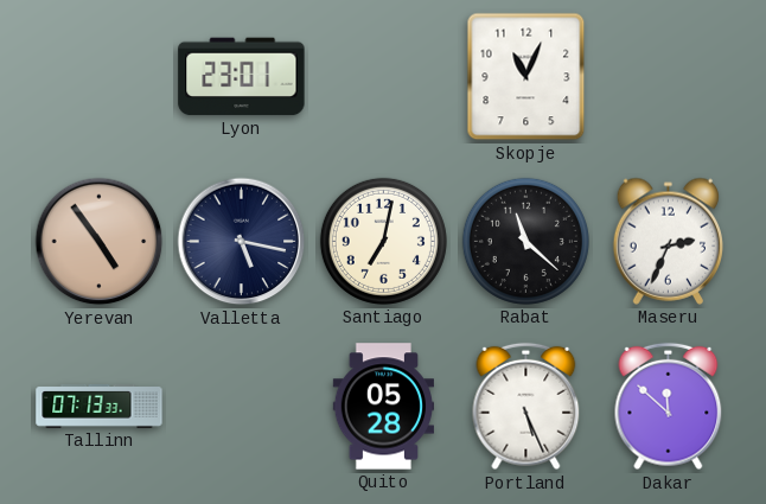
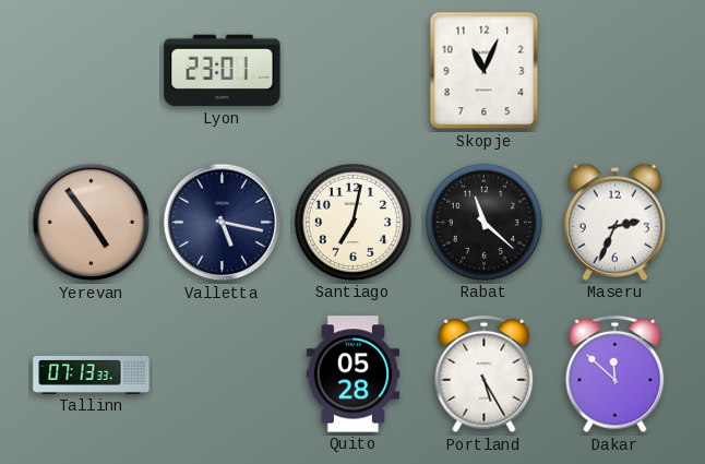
Portland: 5:26 -> 5:25
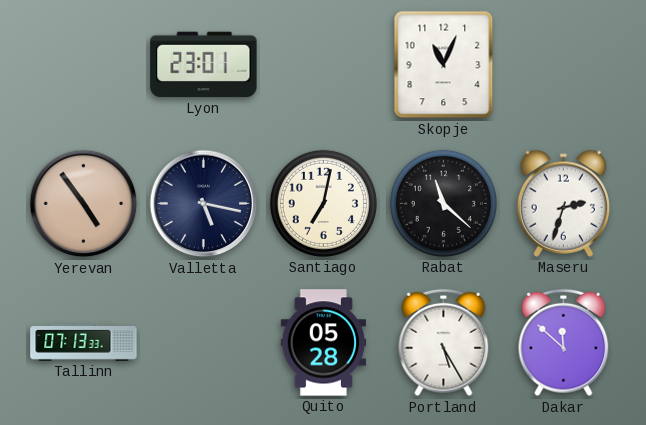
Maseru: 2:34 -> 2:33
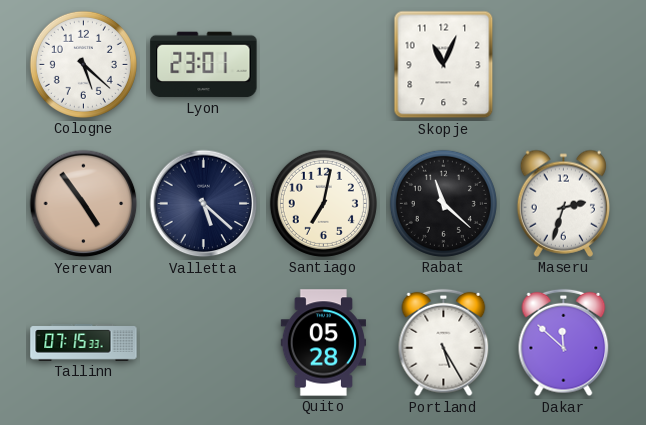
Cologne: none -> 5:22
Valletta: 5:17 -> 5:22
Tallinn: 07:13 -> 07:15
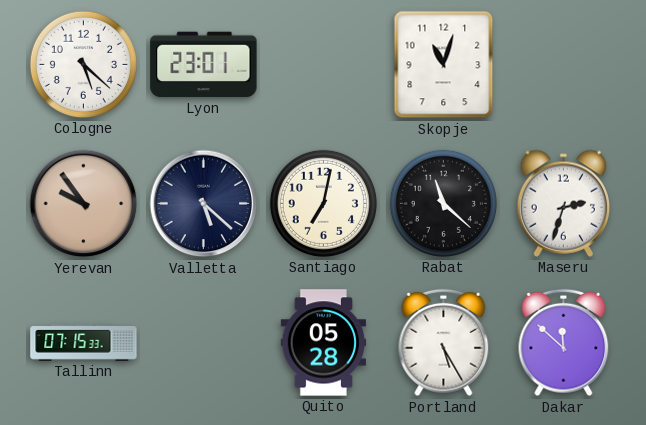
Skopje: 11:04 -> 11:03
Yerevan: 4:54 -> 9:54
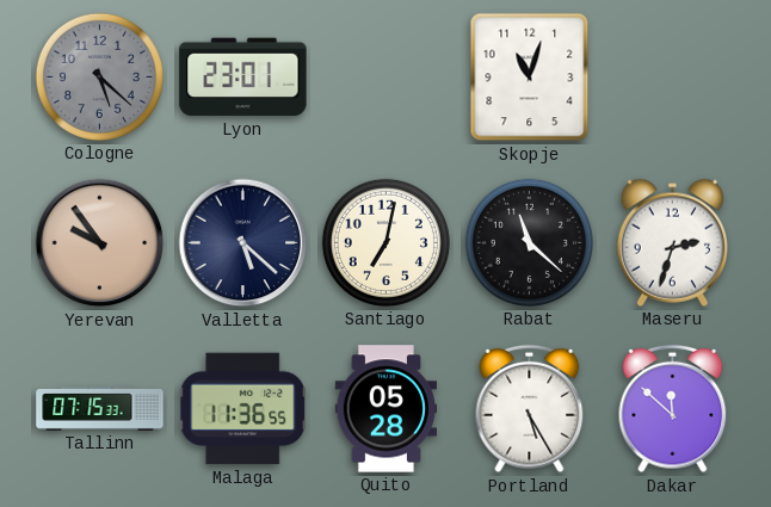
Cologne dial: white -> grey
Malaga: none -> 11:36
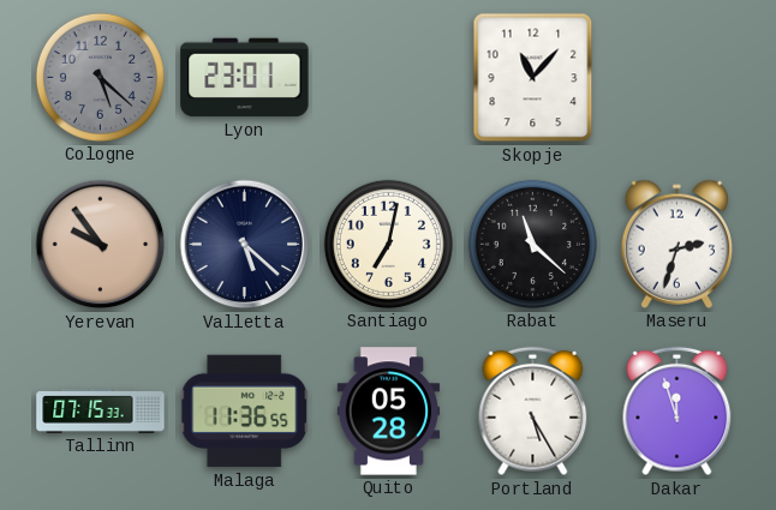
Skopje: 11:03 -> 11:07
Dakar: 11:52 -> 11:57
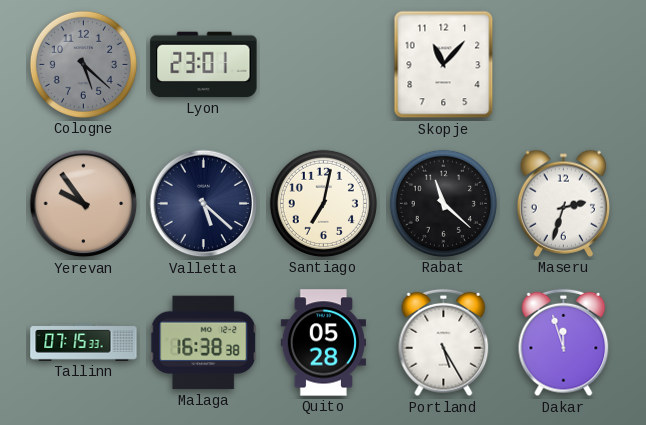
Malaga: 11:36 -> 16:38
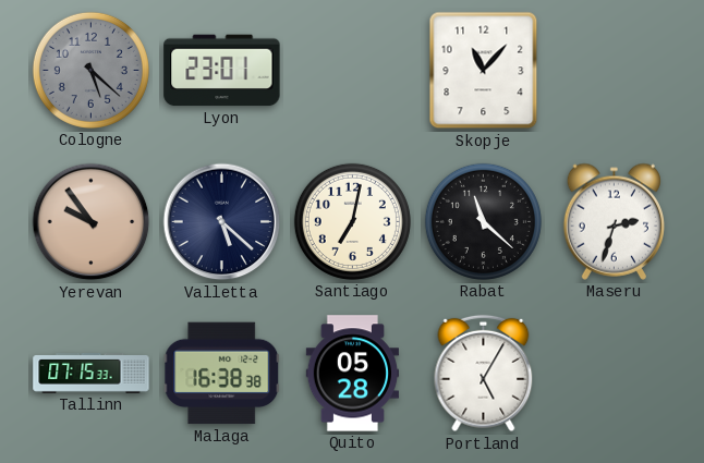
Portland: 5:25 -> 5:05
Dakar: 11:57 -> none
